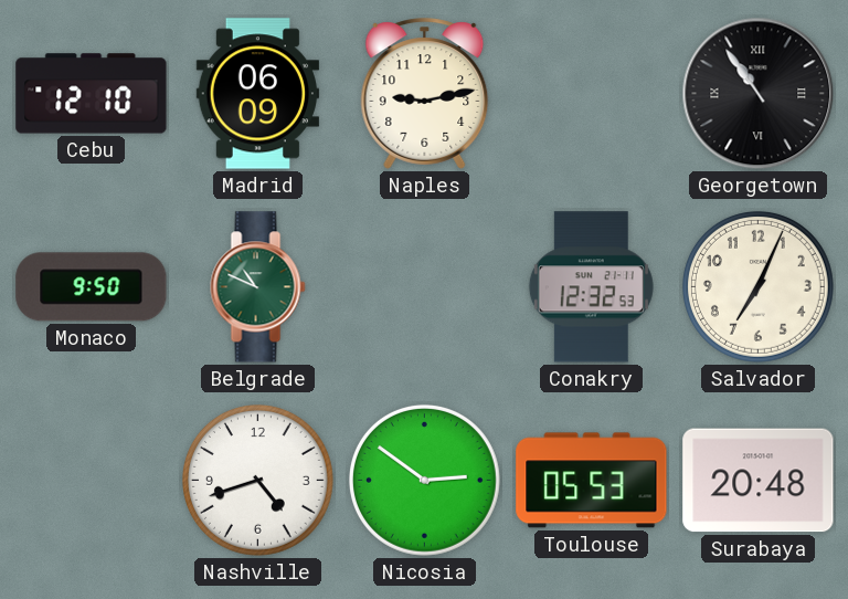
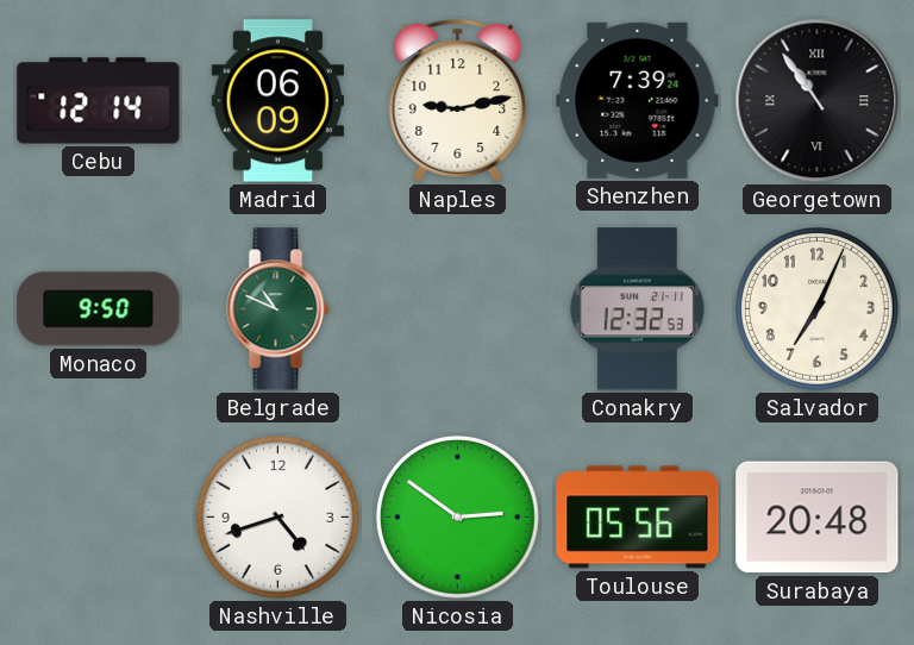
Cebu: 12:10 -> 12:14
Shenzhen: none -> 7:39
Toulouse: 05:53 -> 05:56
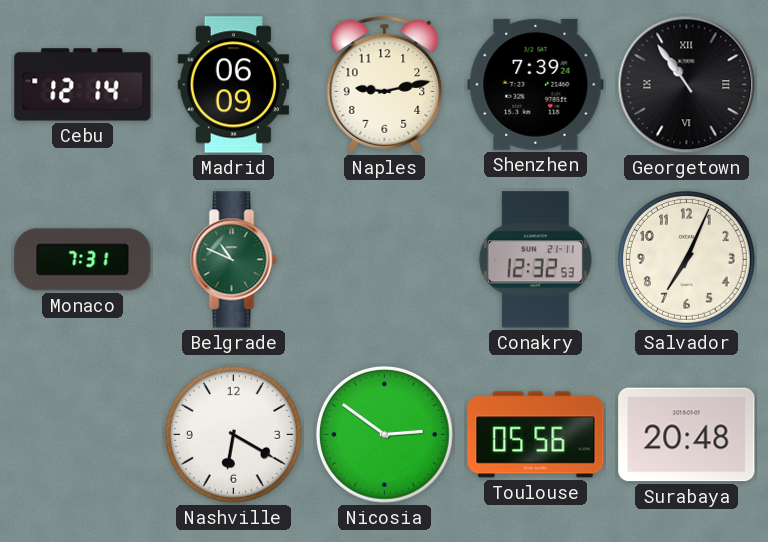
Monaco: 9:50 -> 7:31
Nashville: 4:42 -> 6:20
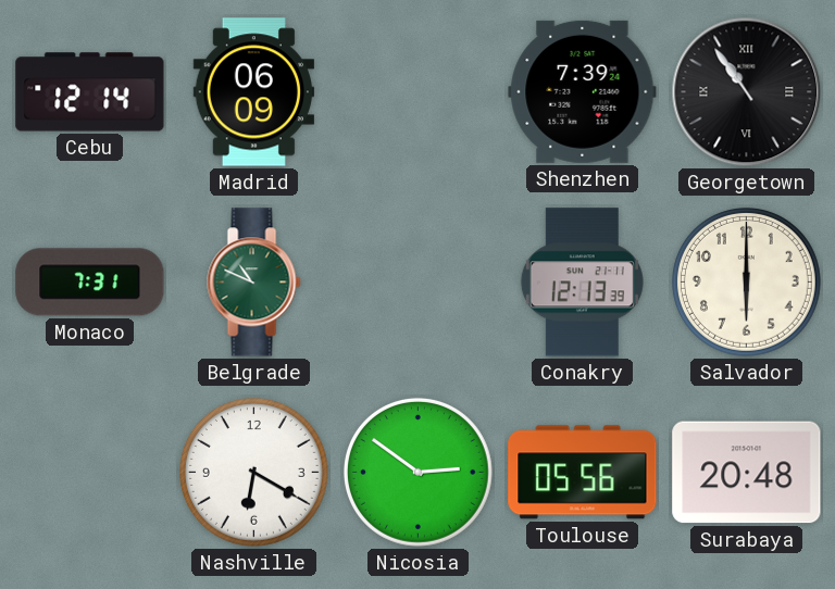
Naples: 9:13 -> none
Conakry: 12:32 -> 12:13
Salvador: 7:04 -> 6:00
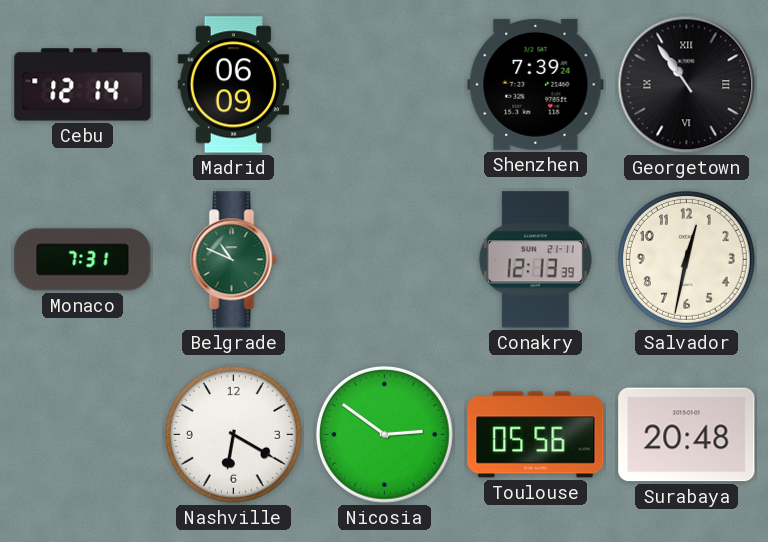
Salvador: 6:00 -> 12:32
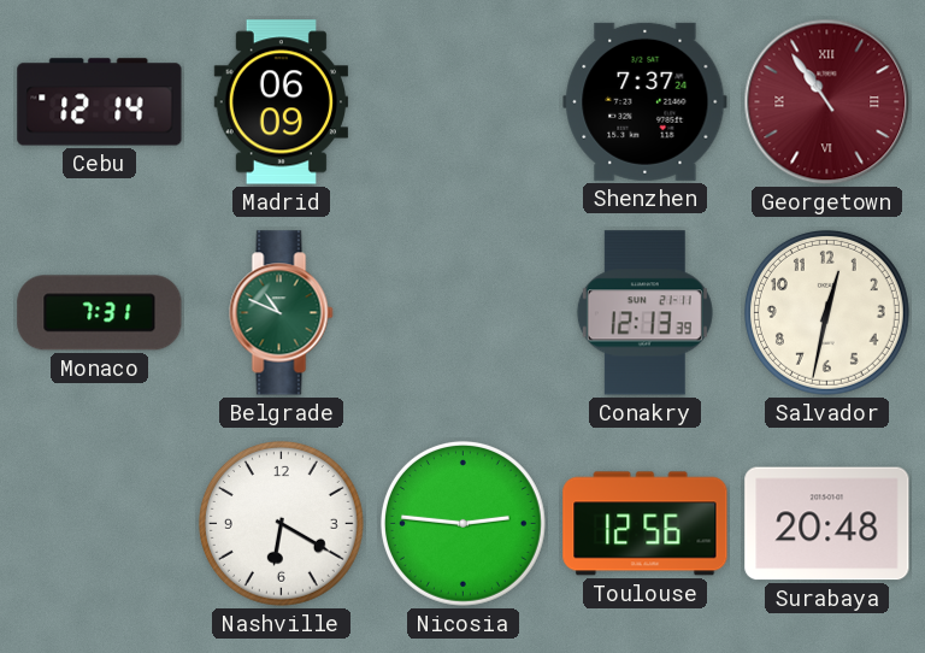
Shenzhen: 7:39 -> 7:37
Georgetown dial: black -> burgundy
Nicosia: 2:51 -> 2:46
Toulouse: 05:56 -> 12:56
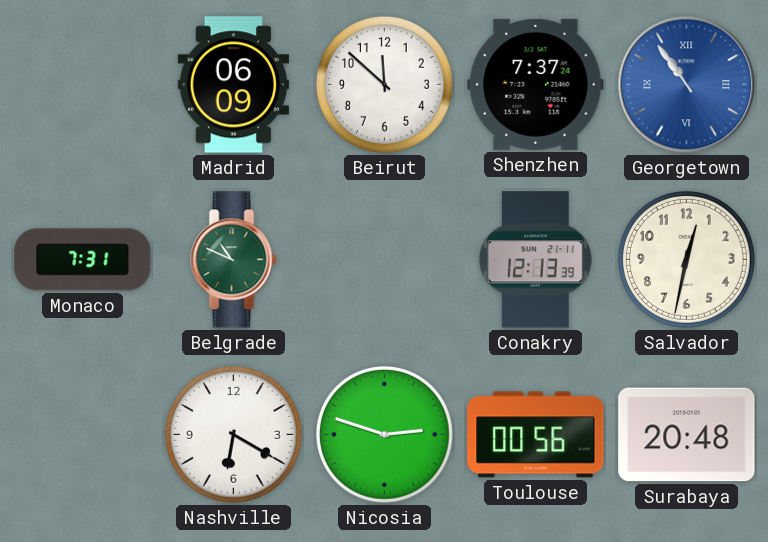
Cebu: 12:14 -> none
Beirut: none -> 11:52
Georgetown dial: burgundy -> blue
Nicosia: 2:46 -> 2:48
Toulouse: 12:56 -> 00:56
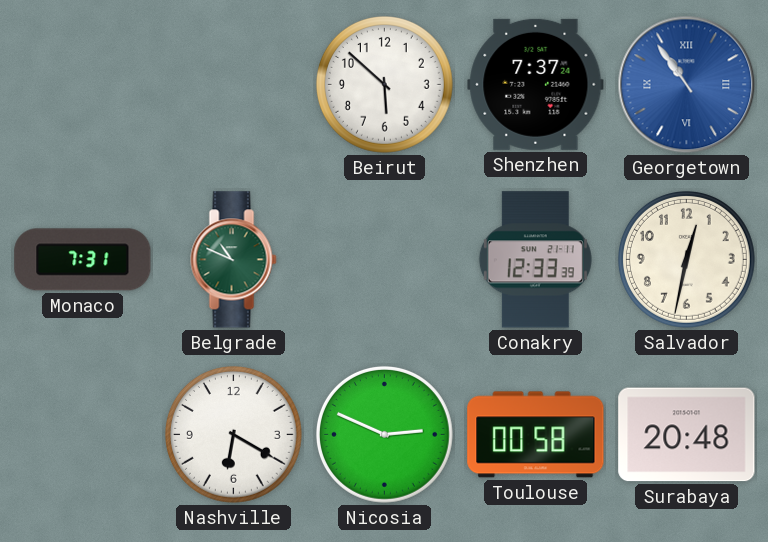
Madrid: 06:09 -> none
Beirut: 11:52 -> 5:52
Conakry: 12:13 -> 12:33
Nicosia: 2:48 -> 2:49
Toulouse: 00:56 -> 00:58
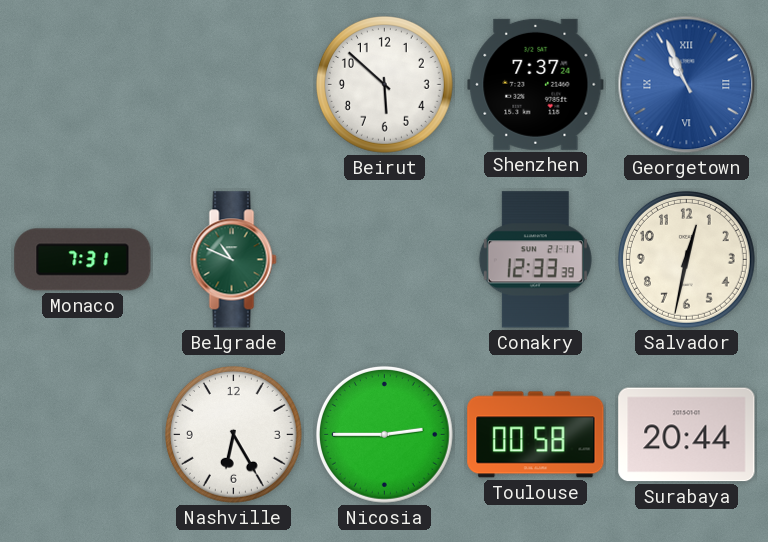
Georgetown: 10:54 -> 10:56
Nashville: 6:20 -> 6:25
Nicosia: 2:49 -> 2:45
Surabaya: 20:48 -> 20:44
